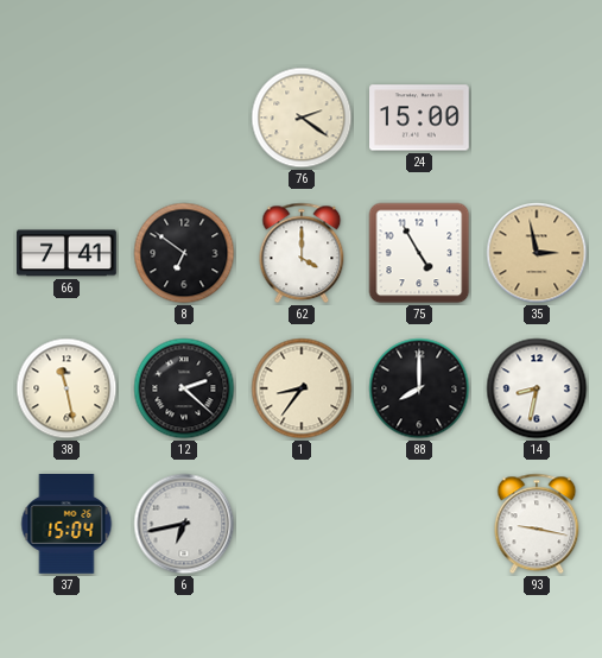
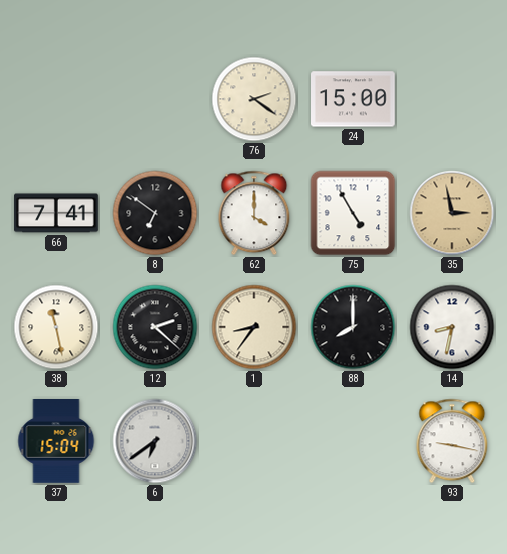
6: 6:43 -> 6:39
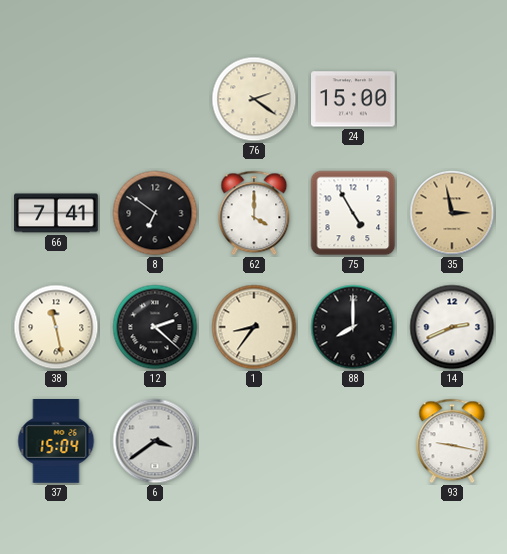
14: 8:32 -> 2:41
6: 6:39 -> 3:39
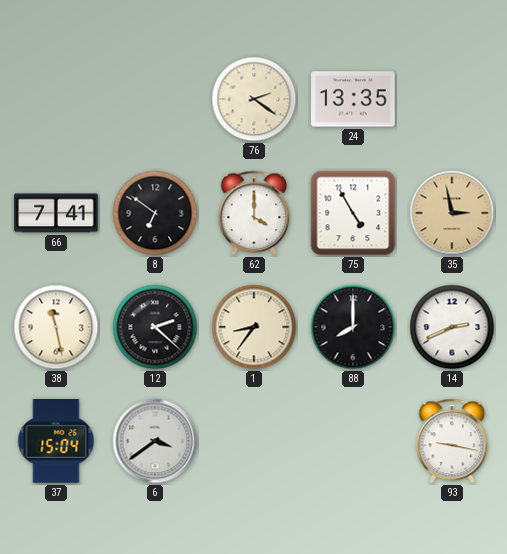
24: 15:00 -> 13:35
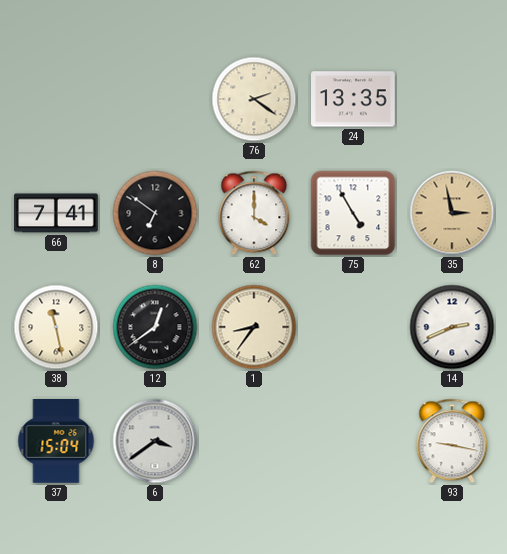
12: 2:22 -> 12:39
88: 8:00 -> none
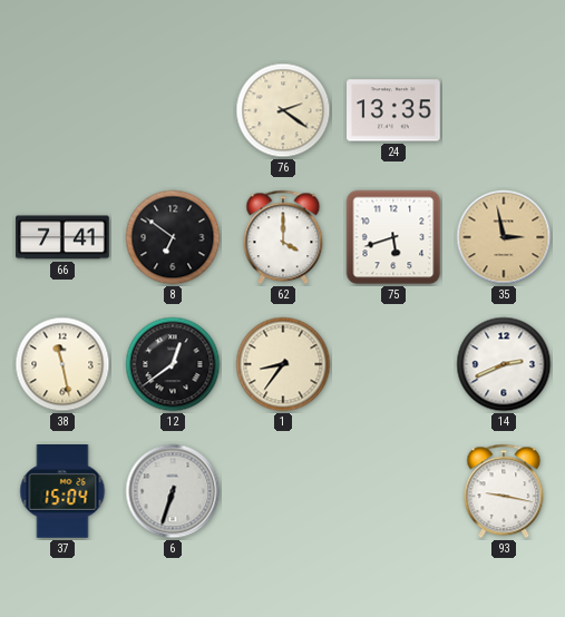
75: 4:55 -> 5:42
6: 3:39 -> 6:33
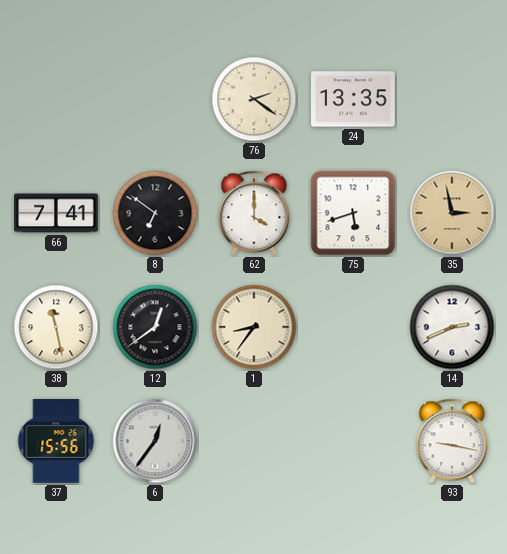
37: 15:04 -> 15:56
6: 6:33 -> 12:36
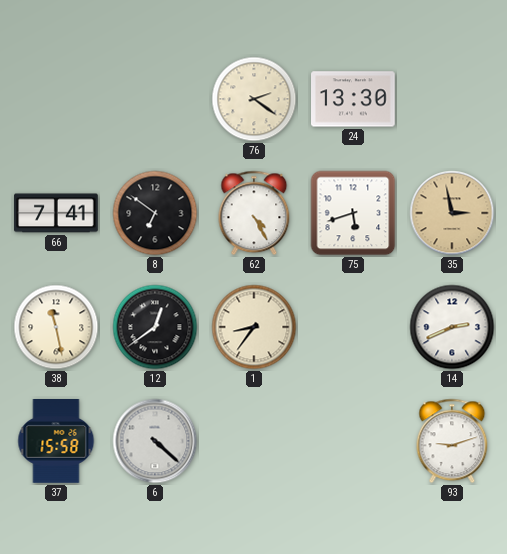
24: 13:35 -> 13:30
62: 4:00 -> 4:25
37: 15:56 -> 15:58
6: 12:36 -> 4:22
93: 9:17 -> 9:12
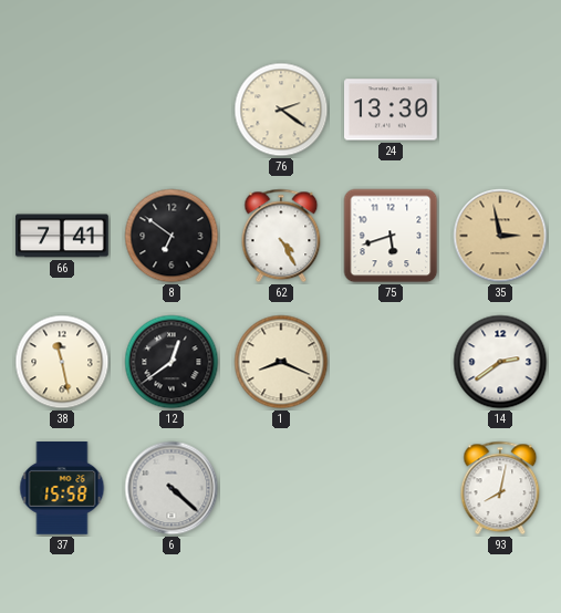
1: 8:36 -> 8:19
14: 2:41 -> 2:39
93: 9:12 -> 8:02
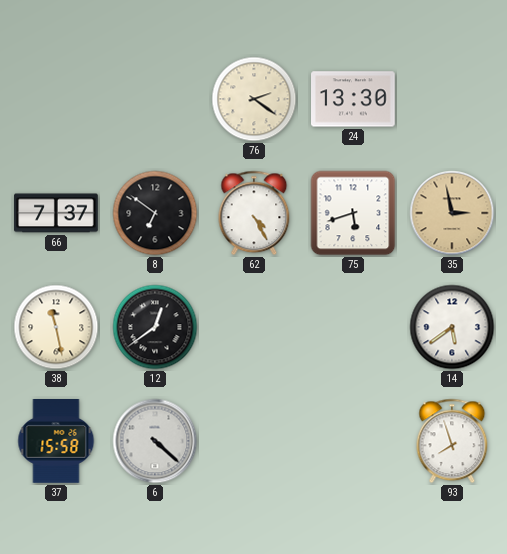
66: 7:41 -> 7:37
1: 8:19 -> none
14: 2:39 -> 5:39
93: 8:02 -> 7:57
